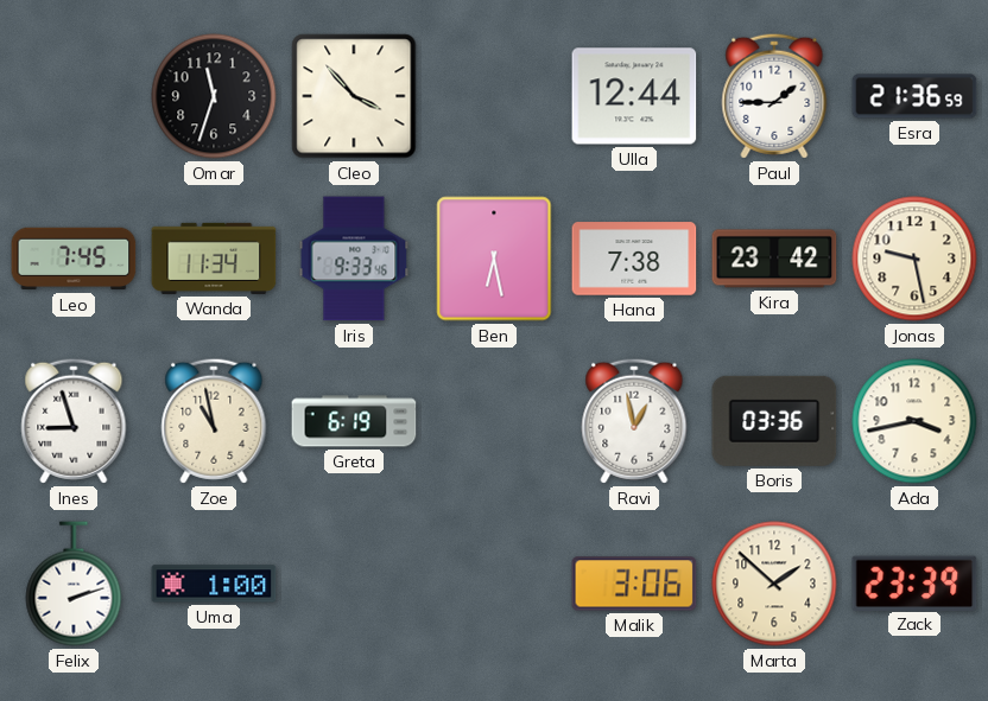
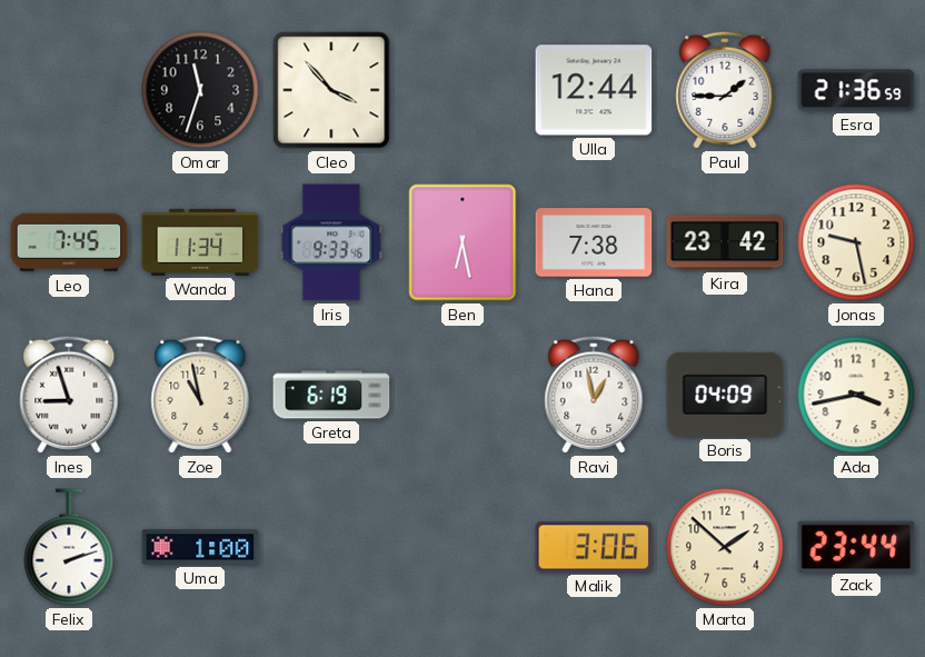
Boris: 03:36 -> 04:09
Zack: 23:39 -> 23:44
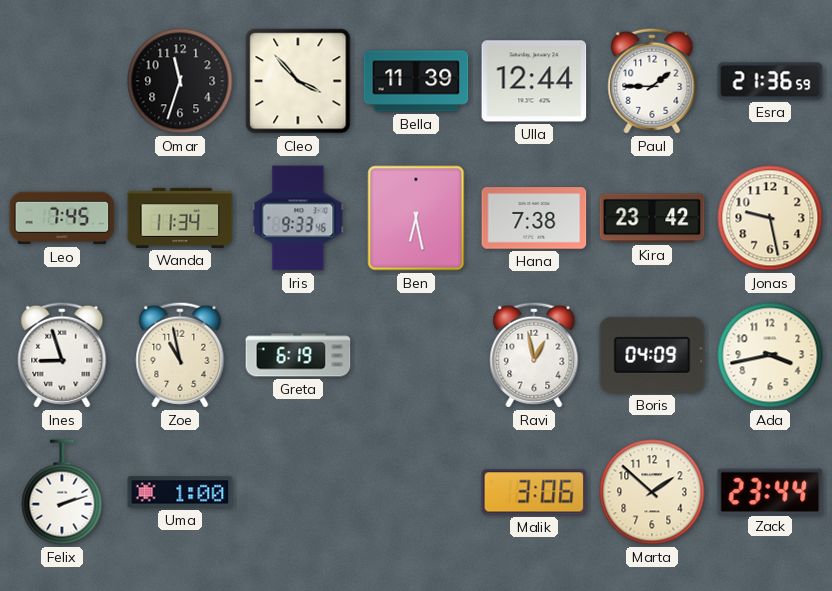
Bella: none -> 11:39
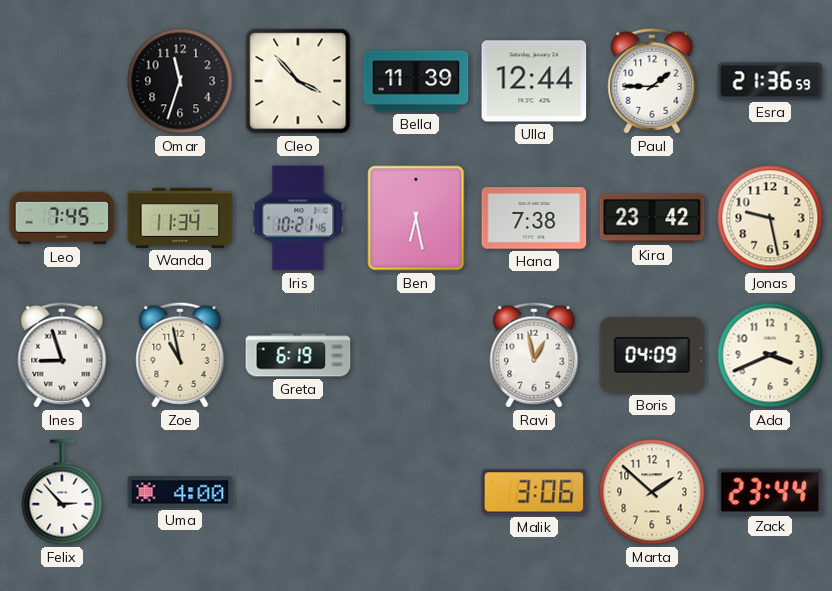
Iris: 9:33 -> 10:21
Ada: 3:43 -> 3:41
Felix: 2:12 -> 2:53
Uma: 1:00 -> 4:00
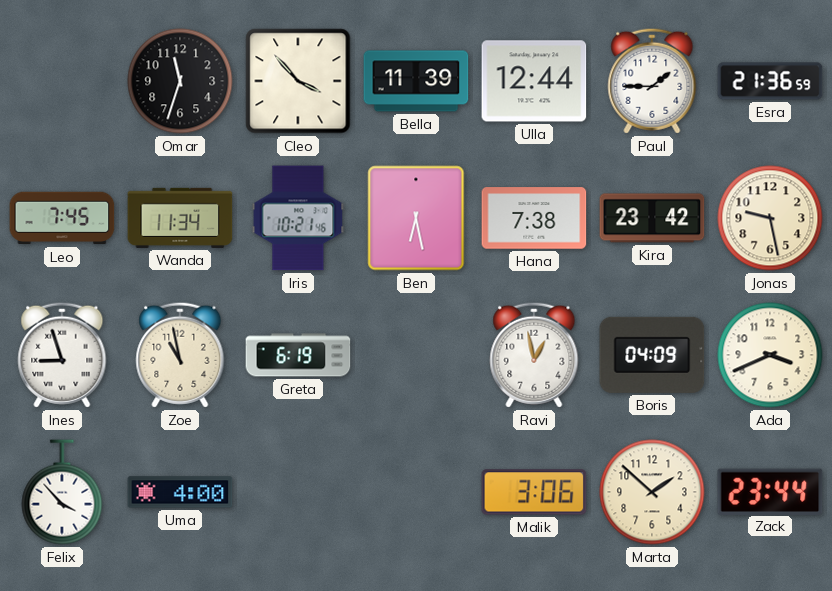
Felix: 2:53 -> 3:53
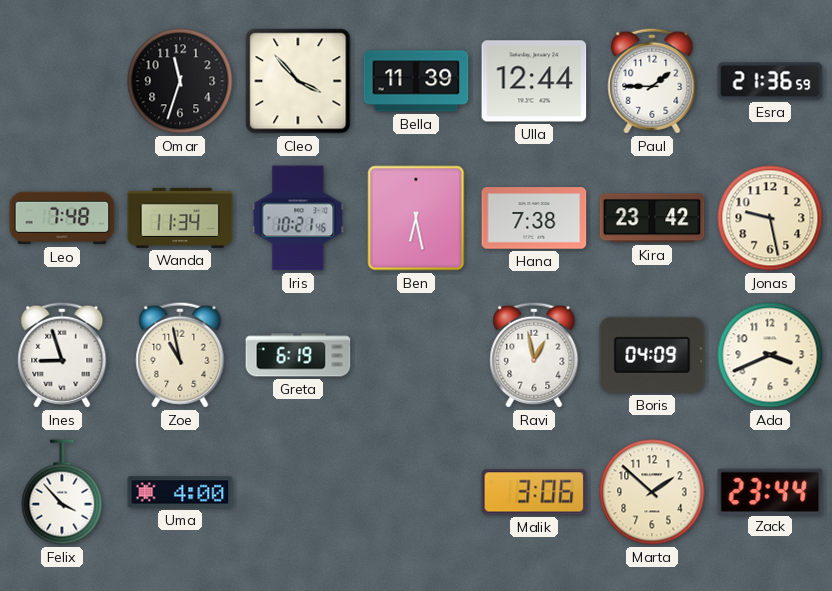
Leo: 7:45 -> 7:48
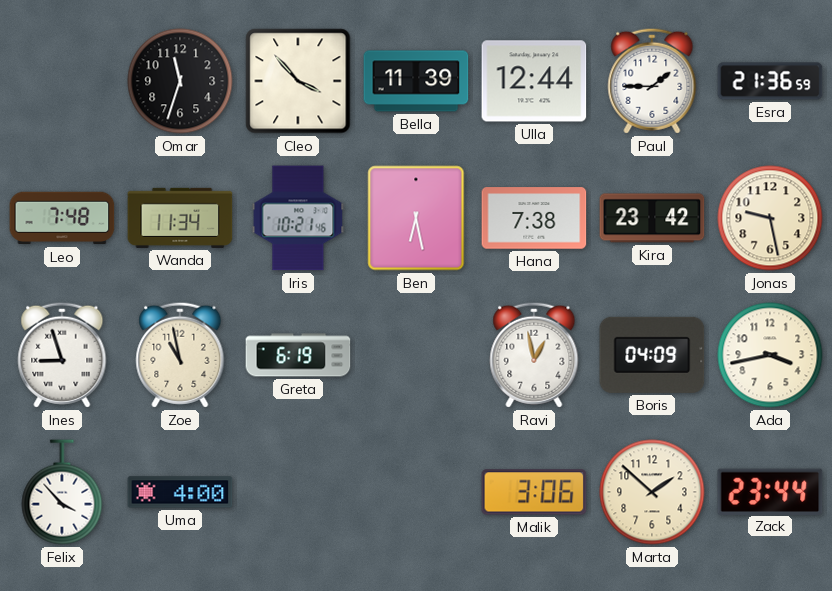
Ada: 3:41 -> 3:43
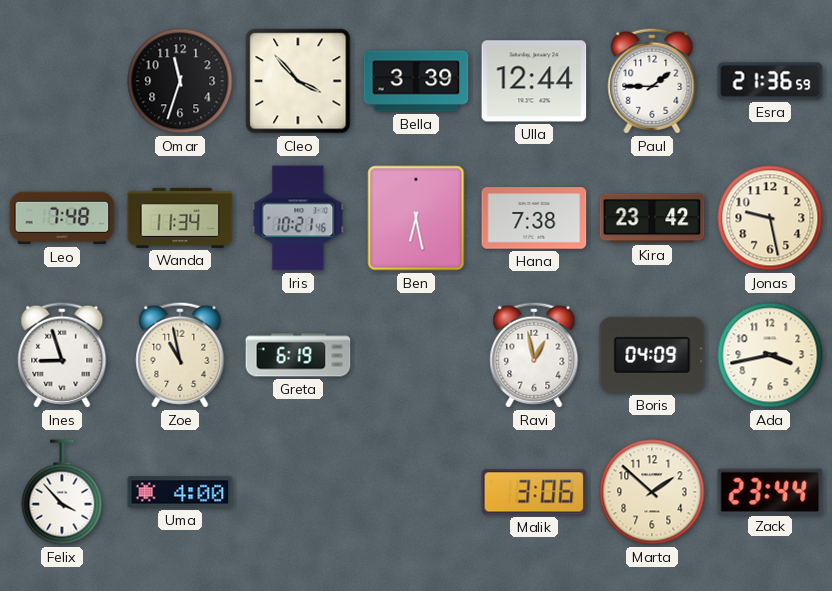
Bella: 11:39 -> 3:39
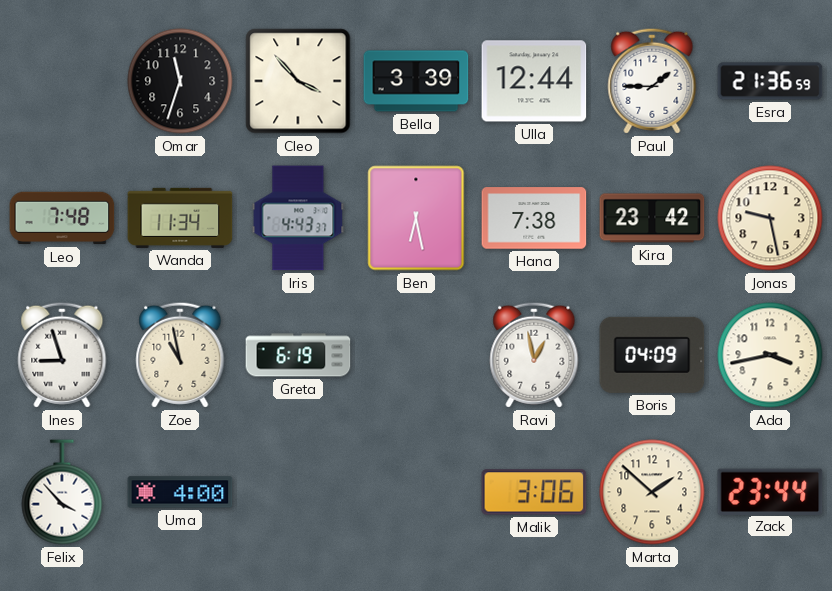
Iris: 10:21 -> 4:43
